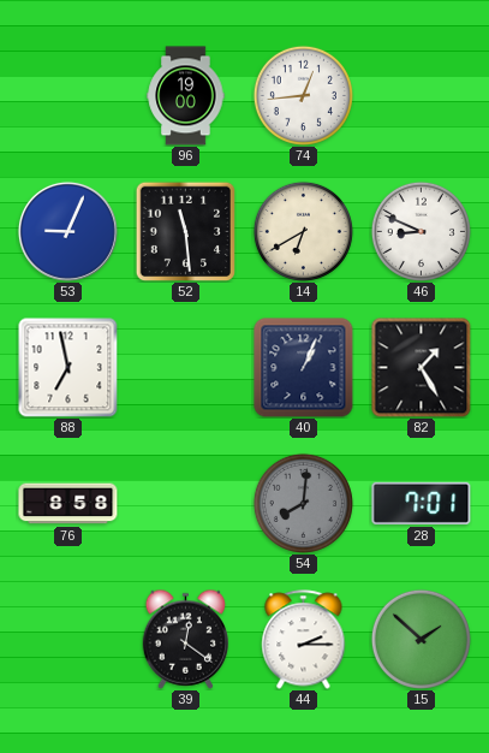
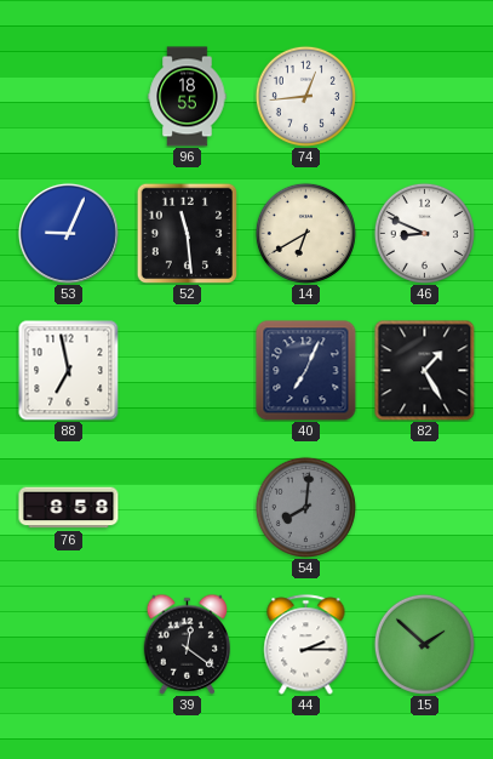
96: 19:00 -> 18:55
40: 1:04 -> 7:04
28: 7:01 -> none
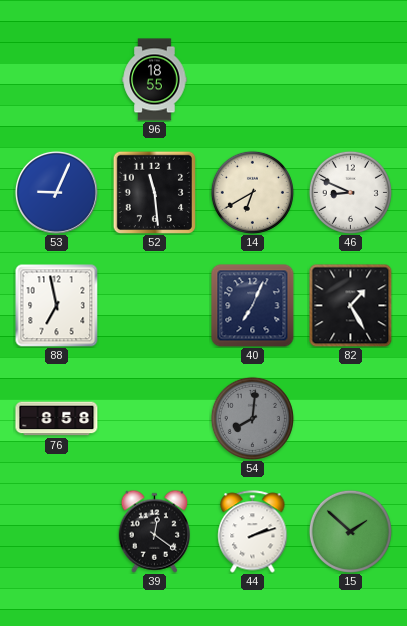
74: 12:44 -> none
44: 2:15 -> 2:12
